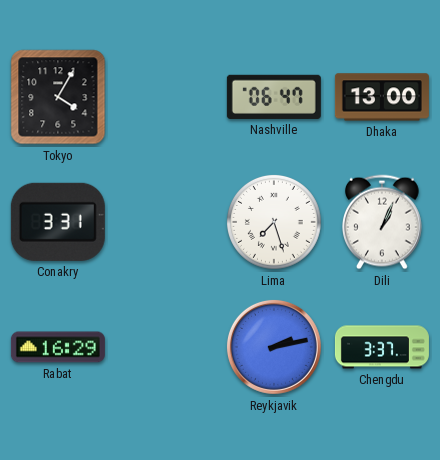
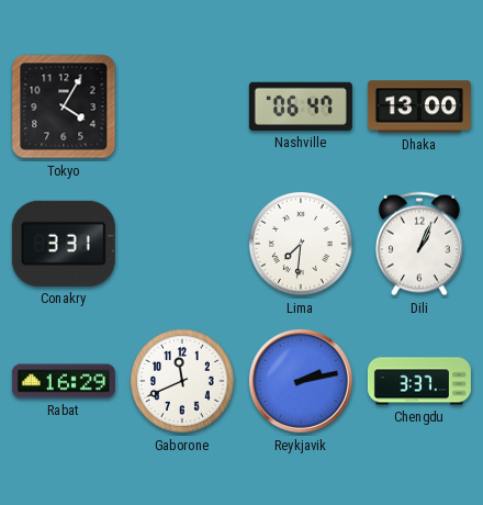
Lima: 7:27 -> 7:31
Gaborone: none -> 11:41
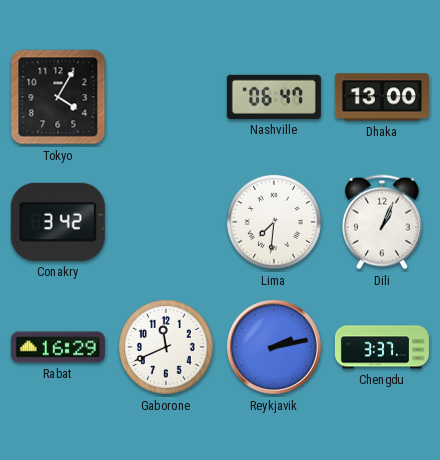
Conakry: 3:31 -> 3:42
